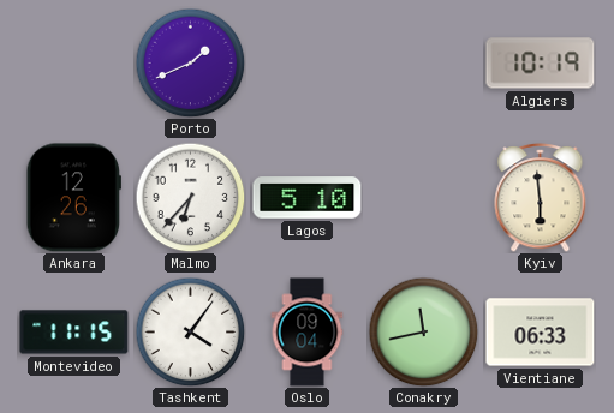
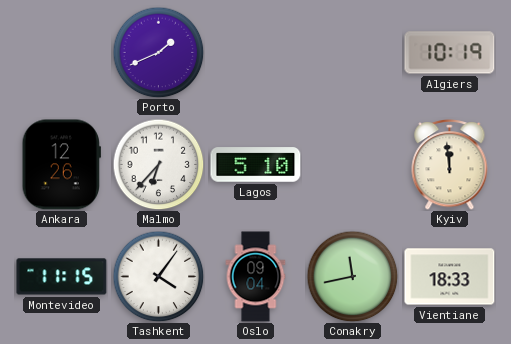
Kyiv: 5:59 -> 11:59
Vientiane: 06:33 -> 18:33
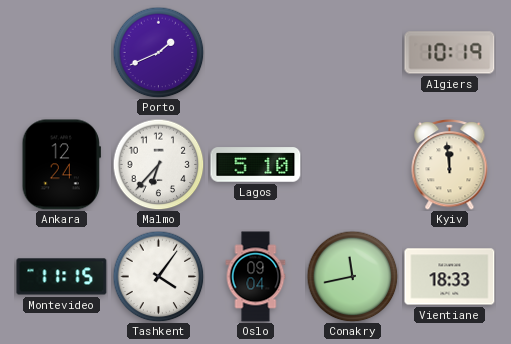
Ankara: 12:26 -> 12:24
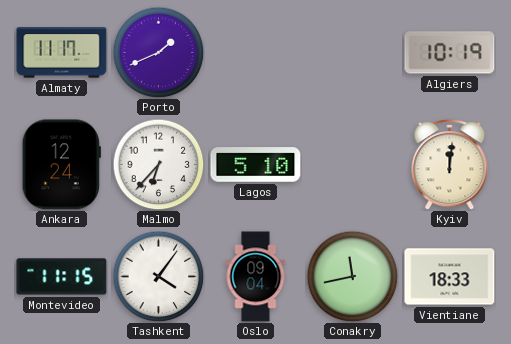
Almaty: none -> 11:17
Kyiv: 11:59 -> 12:01
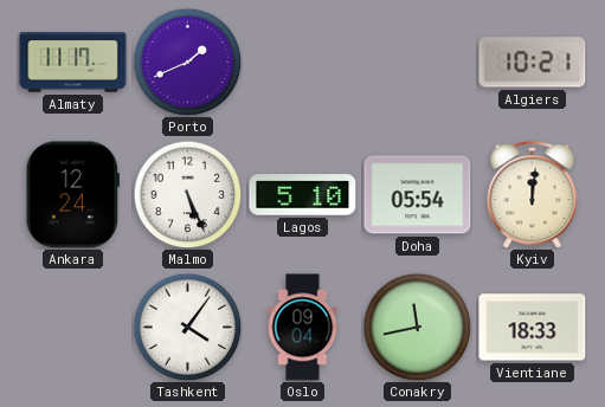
Algiers: 10:19 -> 10:21
Malmo: 6:37 -> 5:26
Doha: none -> 05:54
Montevideo: 11:15 -> none
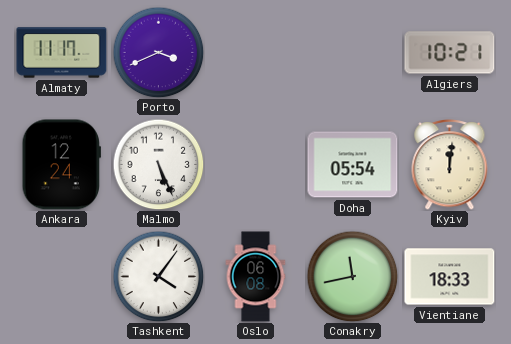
Porto: 1:41 -> 3:41
Lagos: 5:10 -> none
Oslo: 09:04 -> 06:08
